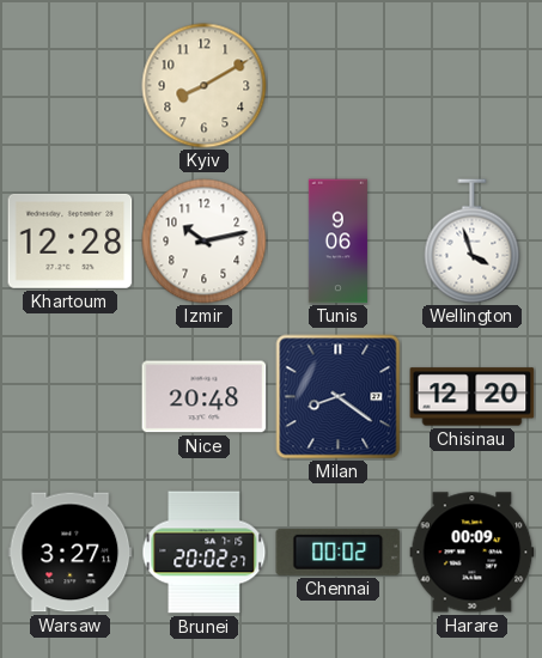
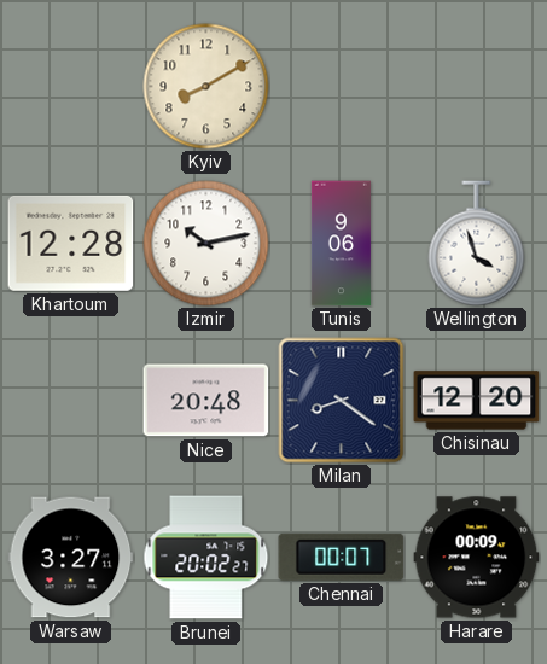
Chennai: 00:02 -> 00:07
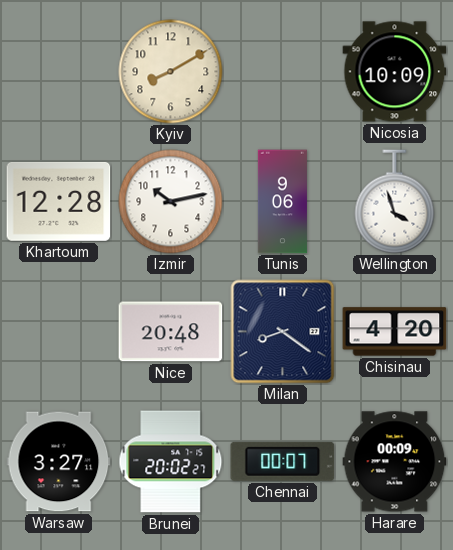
Nicosia: none -> 10:09
Chisinau: 12:20 -> 4:20
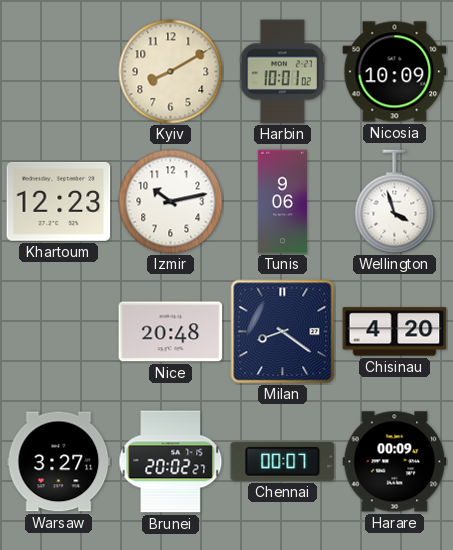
Harbin: none -> 10:01
Khartoum: 12:28 -> 12:23
